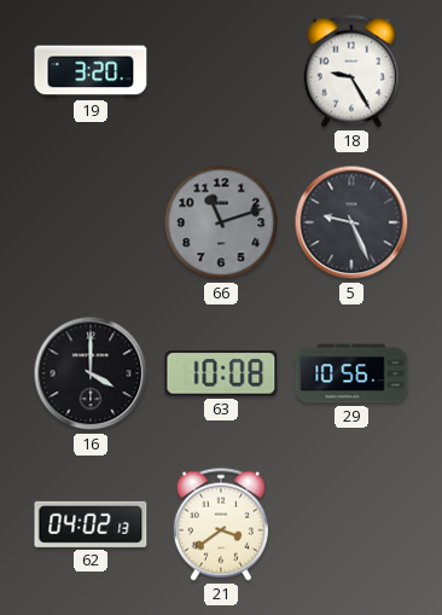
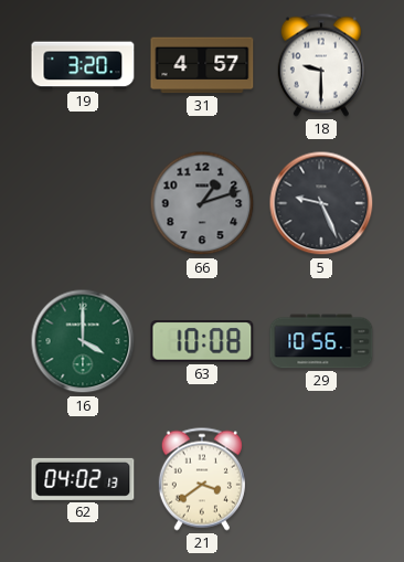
31: none -> 4:57
18: 9:25 -> 9:30
66: 11:12 -> 1:12
16 dial: black -> green
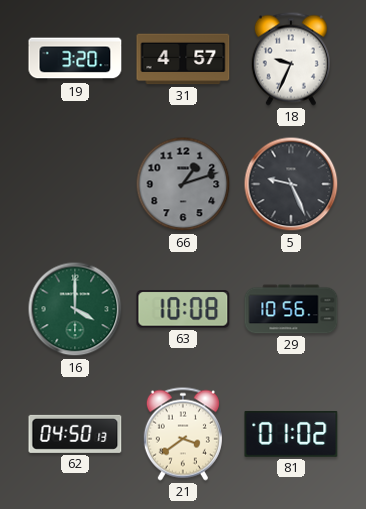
18: 9:30 -> 9:34
62: 04:02 -> 04:50
81: none -> 01:02
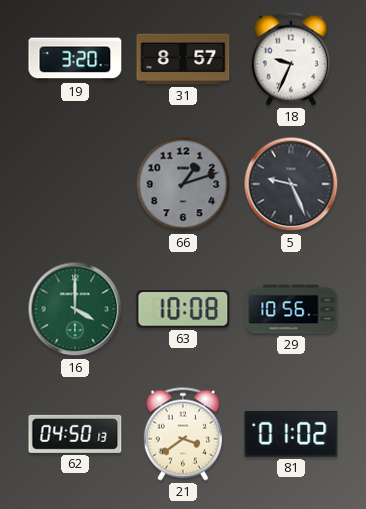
31: 4:57 -> 8:57
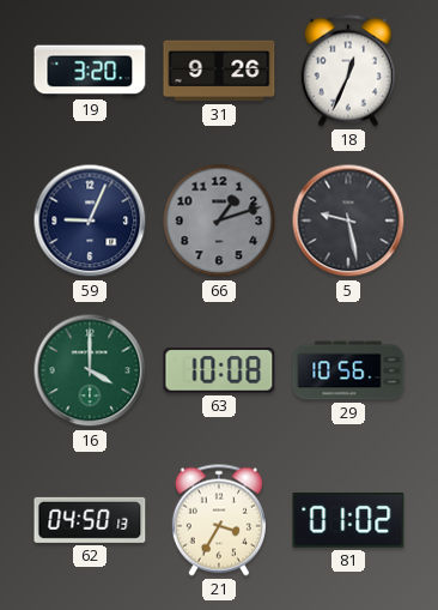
31: 8:57 -> 9:26
18: 9:34 -> 12:34
59: none -> 9:04
5: 9:26 -> 9:28
21: 3:39 -> 3:35
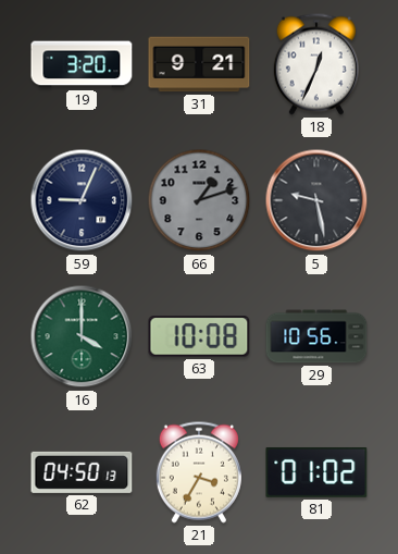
31: 9:26 -> 9:21
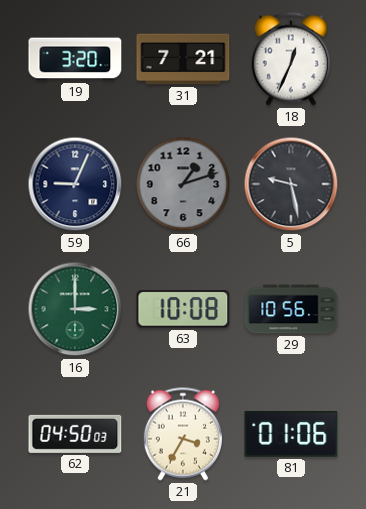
31: 9:21 -> 7:21
16: 4:00 -> 3:00
62: 04:50:13 -> 04:50:03
81: 01:02 -> 01:06
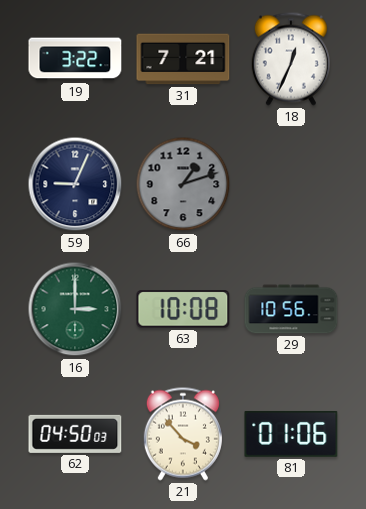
19: 3:20 -> 3:22
5: 9:28 -> none
21: 3:35 -> 3:53
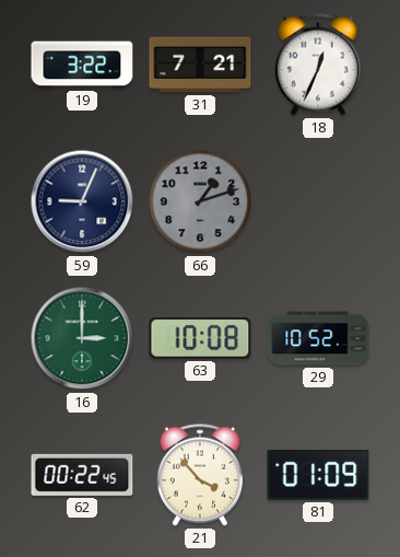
29: 10:56 -> 10:52
62: 04:50 -> 00:22
81: 01:06 -> 01:09
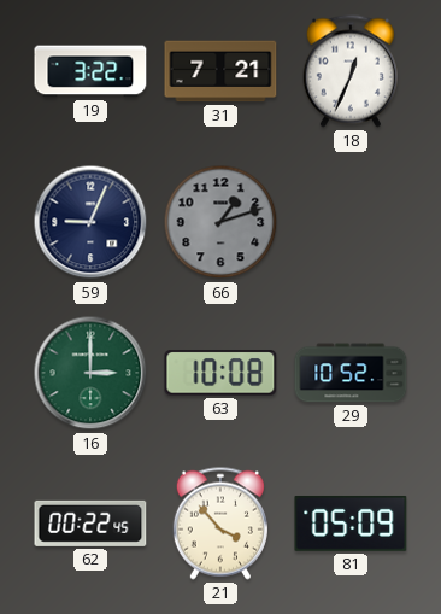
81: 01:09 -> 05:09
